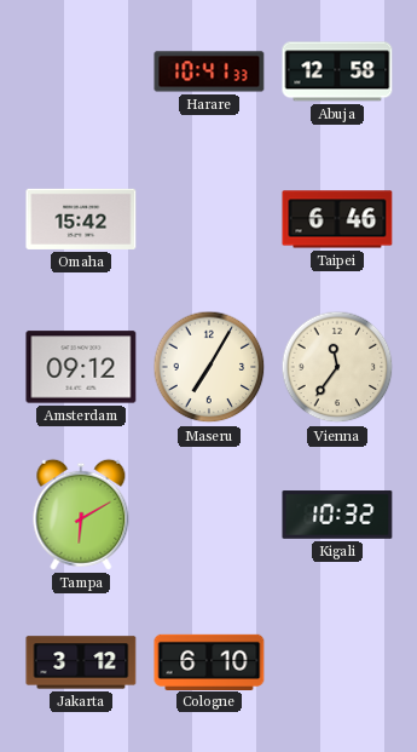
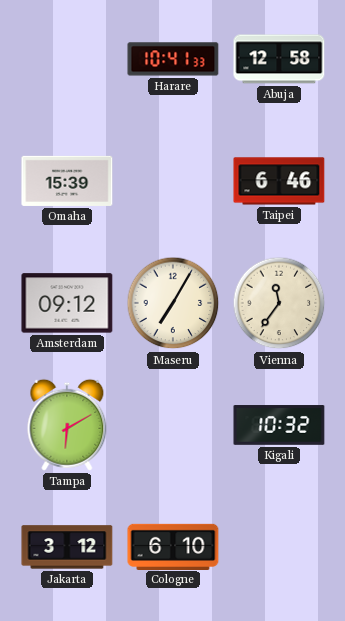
Omaha: 15:42 -> 15:39
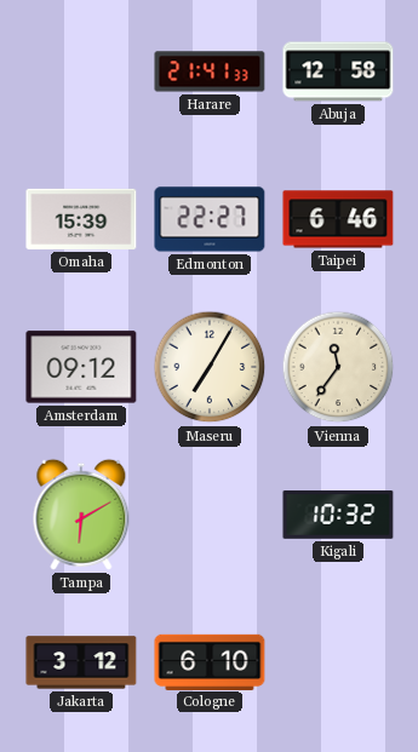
Harare: 10:41 -> 21:41
Edmonton: none -> 22:27
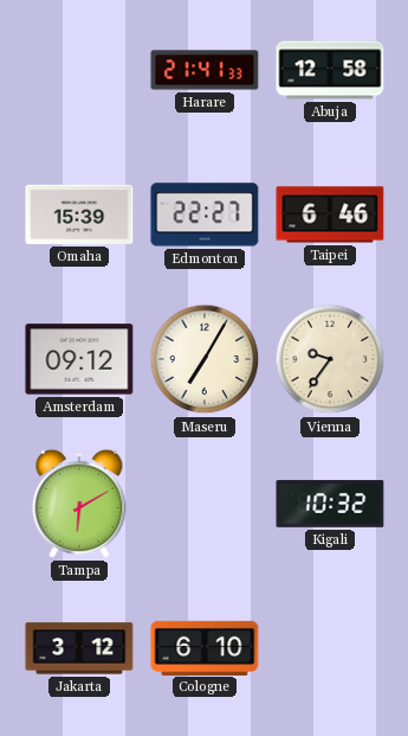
Vienna: 11:36 -> 9:36
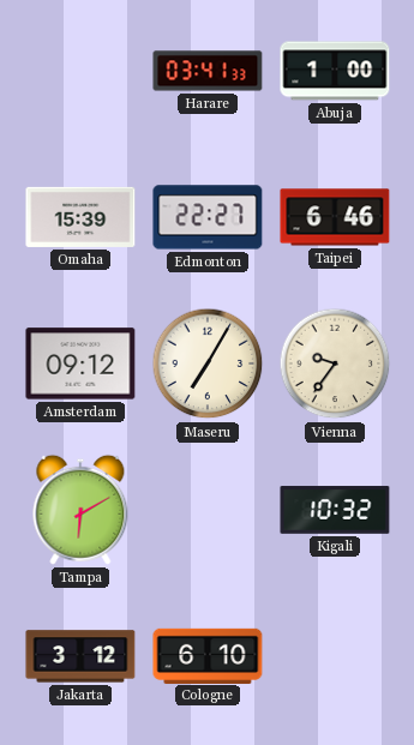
Harare: 21:41 -> 03:41
Abuja: 12:58 -> 1:00
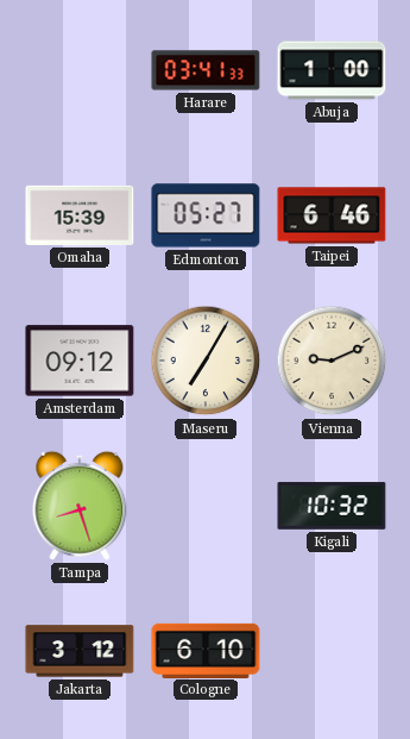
Edmonton: 22:27 -> 05:27
Vienna: 9:36 -> 9:11
Tampa: 6:10 -> 8:27
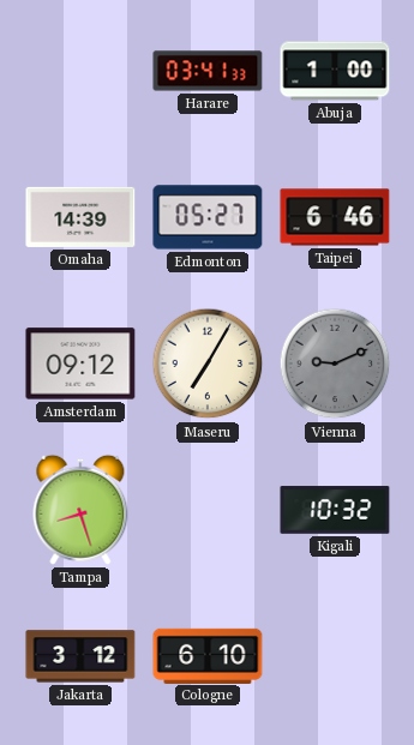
Omaha: 15:39 -> 14:39
Vienna dial: cream -> grey
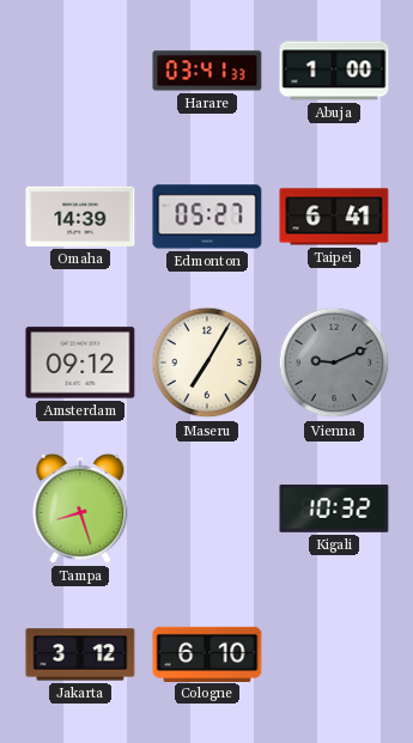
Taipei: 6:46 -> 6:41
